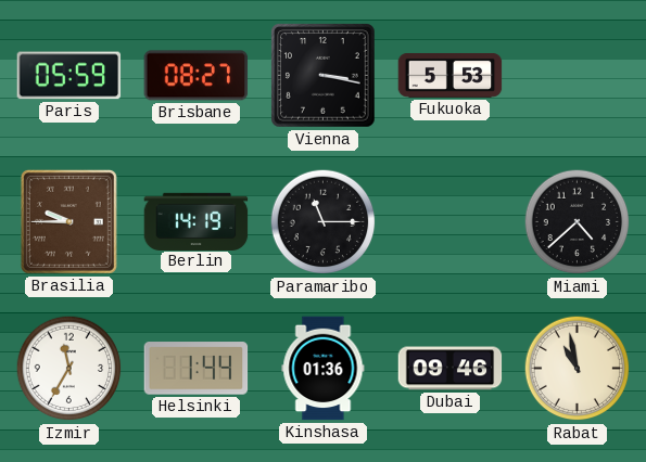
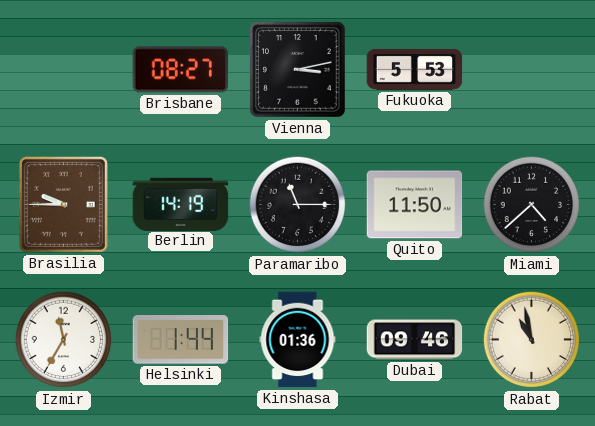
Paris: 05:59 -> none
Vienna: 3:17 -> 3:13
Quito: none -> 11:50
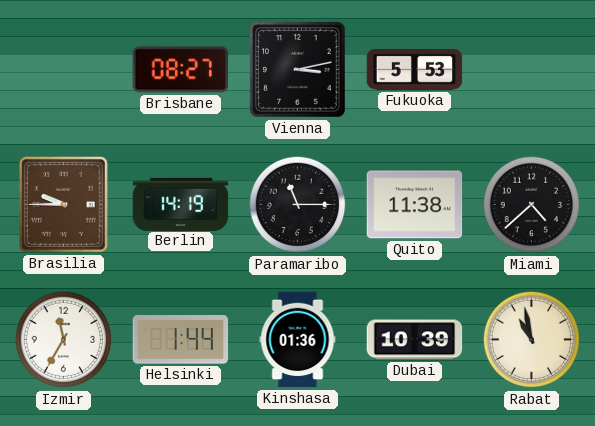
Quito: 11:50 -> 11:38
Dubai: 09:46 -> 10:39
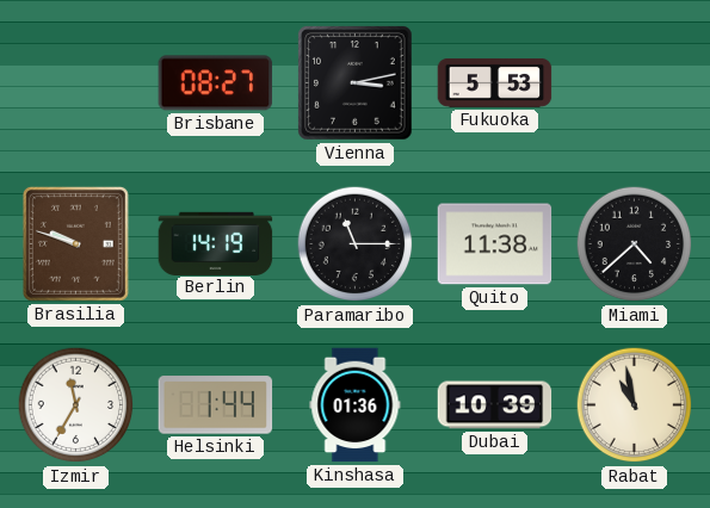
Brasilia: 9:45 -> 9:48
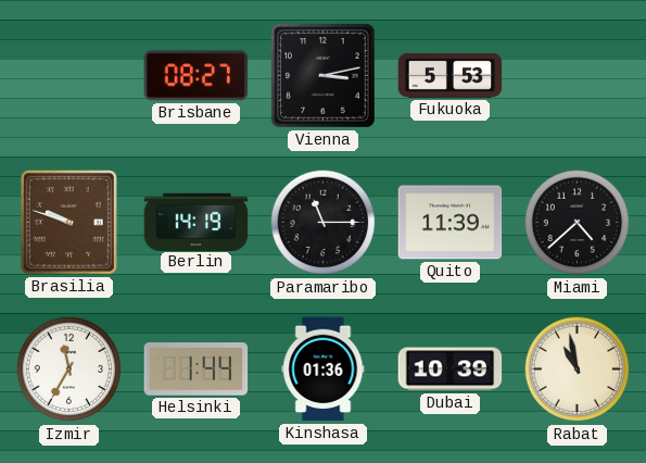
Quito: 11:38 -> 11:39
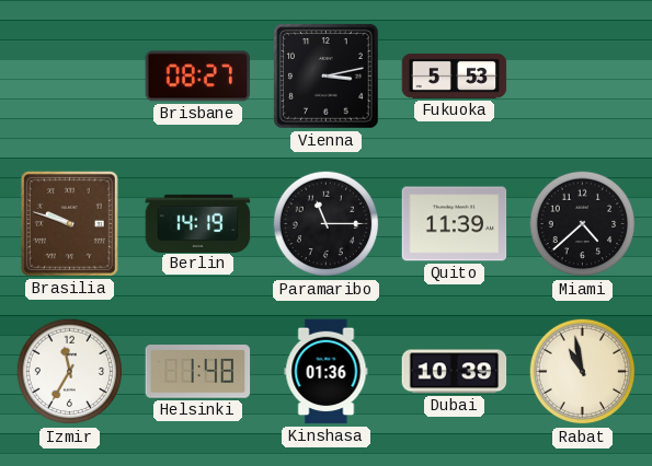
Helsinki: 1:44 -> 1:48
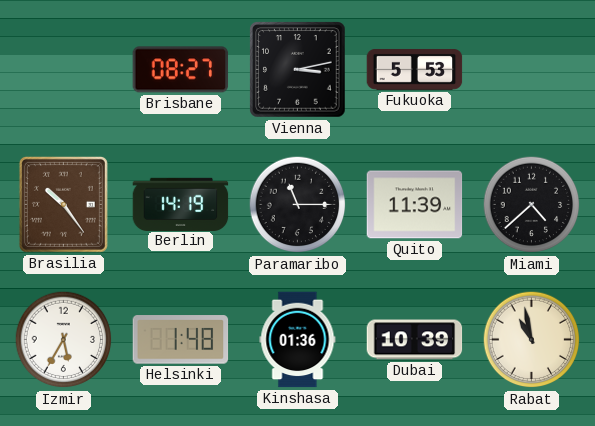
Brasilia: 9:48 -> 10:24
Izmir: 11:35 -> 5:35
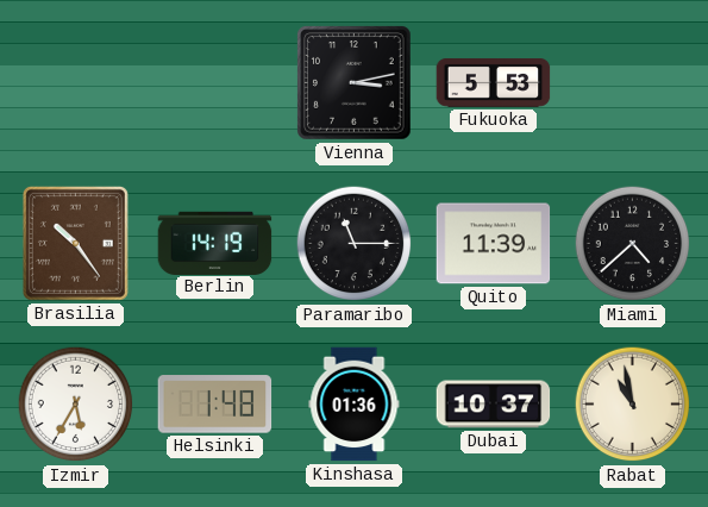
Brisbane: 08:27 -> none
Dubai: 10:39 -> 10:37
